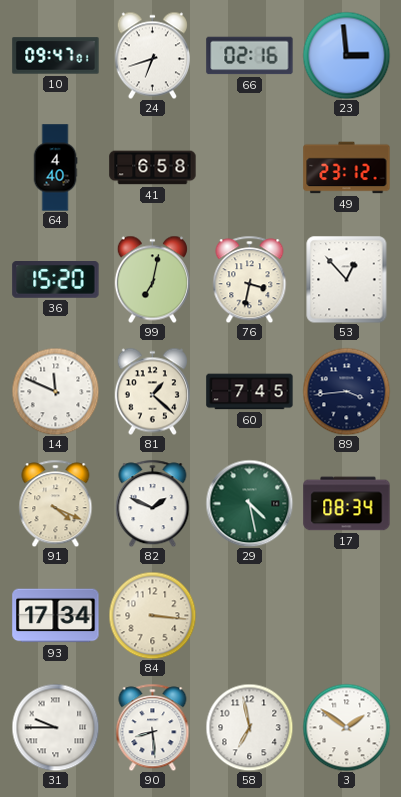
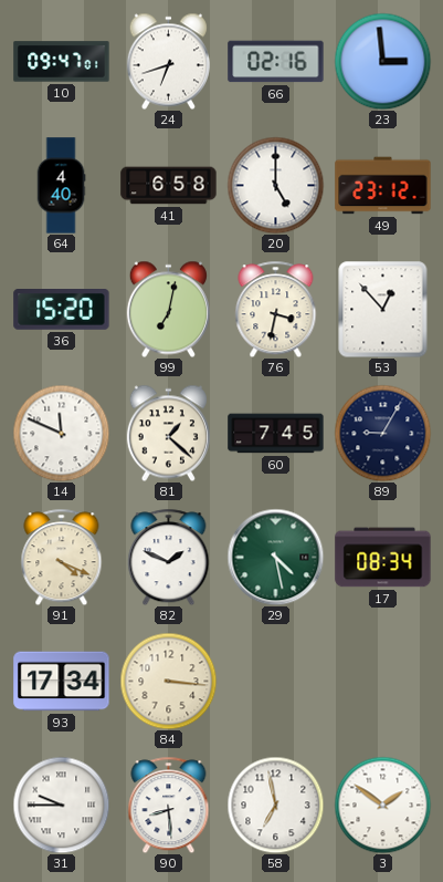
20: none -> 5:00
89: 3:44 -> 9:05
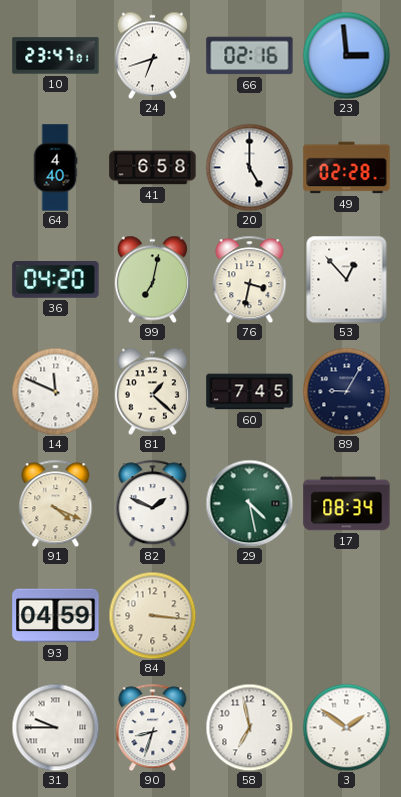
10: 09:47 -> 23:47
49: 23:12 -> 02:28
36: 15:20 -> 04:20
93: 17:34 -> 04:59
90: 8:29 -> 8:33
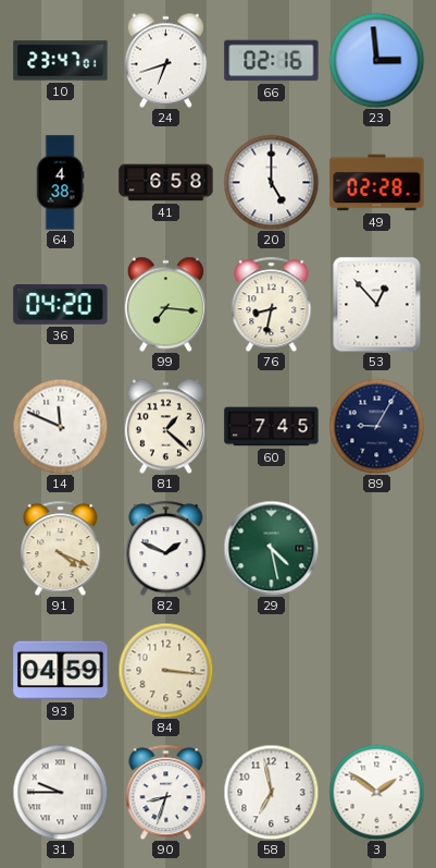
64: 4:40 -> 4:38
99: 7:02 -> 7:16
76: 3:32 -> 8:32
17: 08:34 -> none
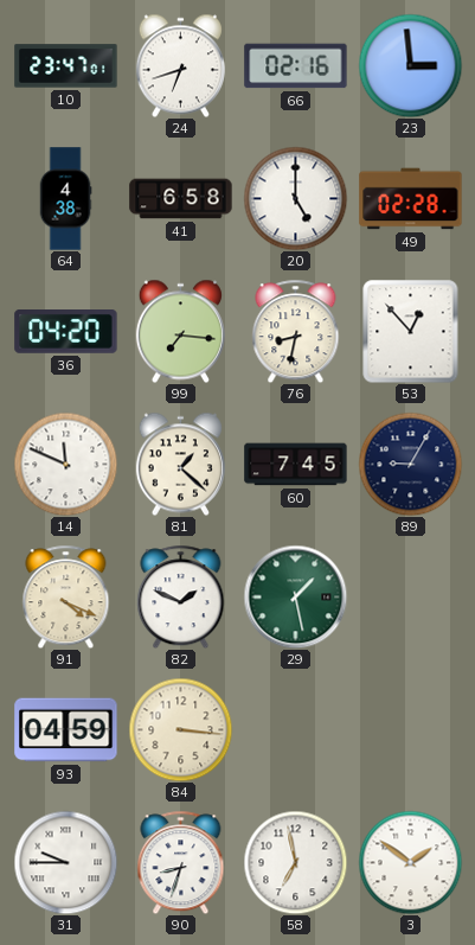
29: 4:28 -> 1:28
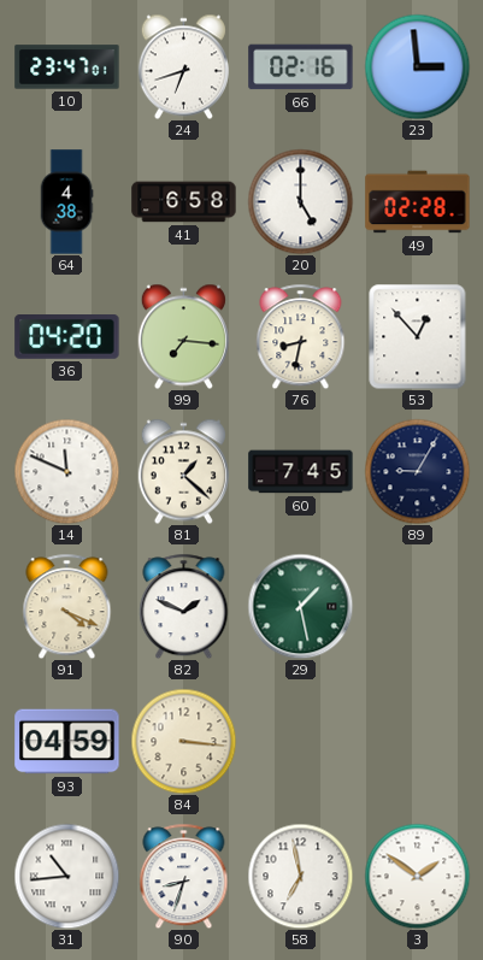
31: 9:45 -> 10:44
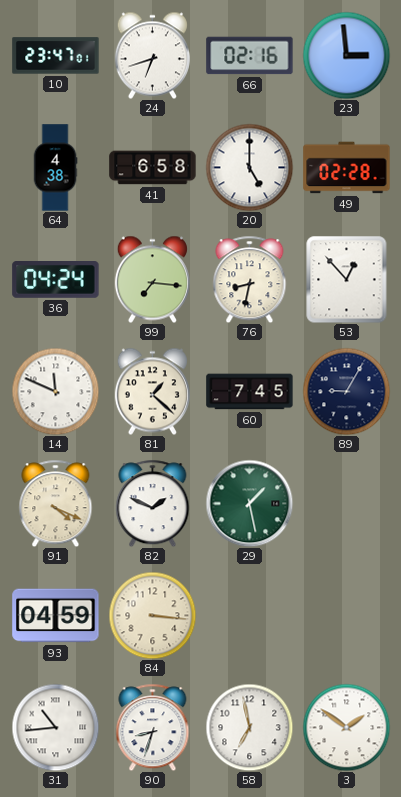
36: 04:20 -> 04:24
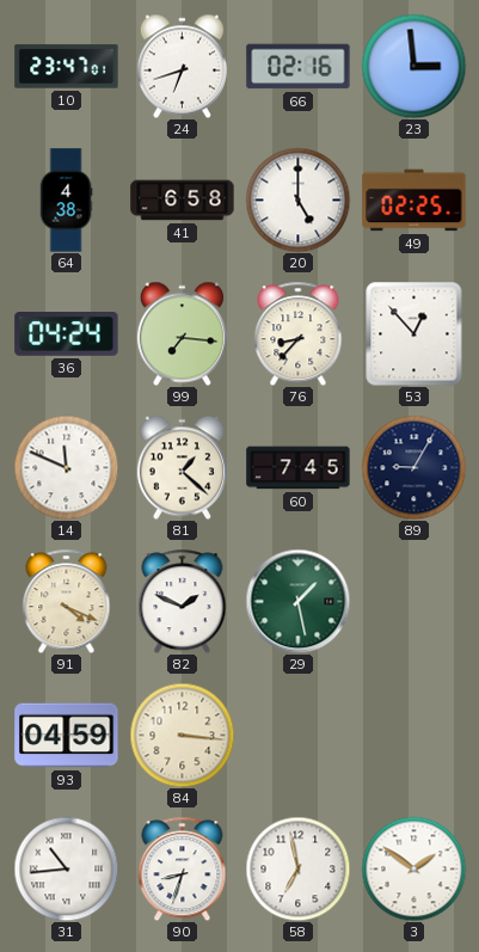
49: 02:28 -> 02:25
76: 8:32 -> 8:37
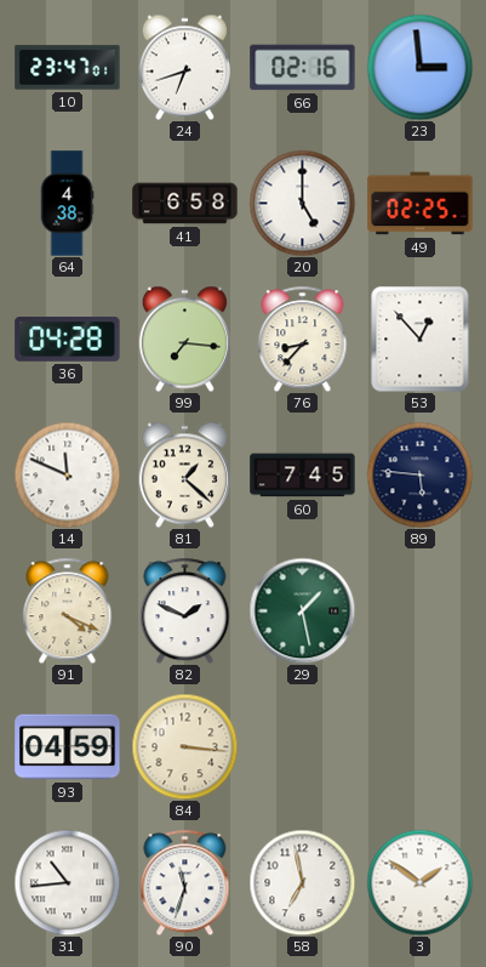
36: 04:24 -> 04:28
89: 9:05 -> 5:46
90: 8:33 -> 11:33
